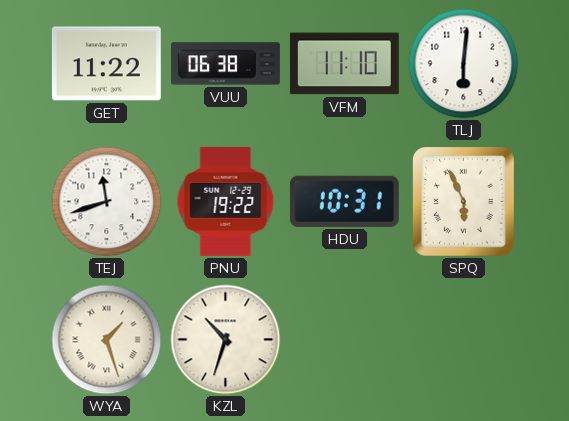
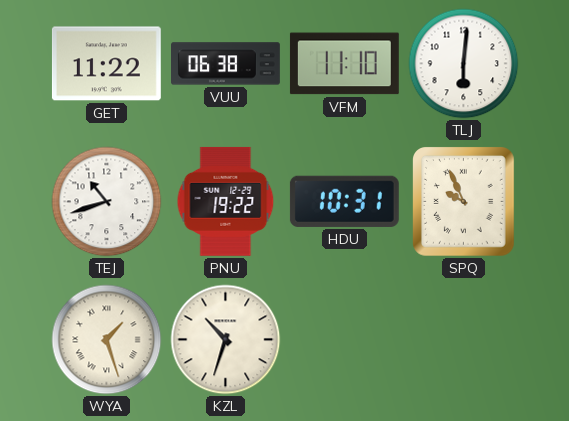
TEJ: 11:42 -> 10:42
SPQ: 5:56 -> 9:56
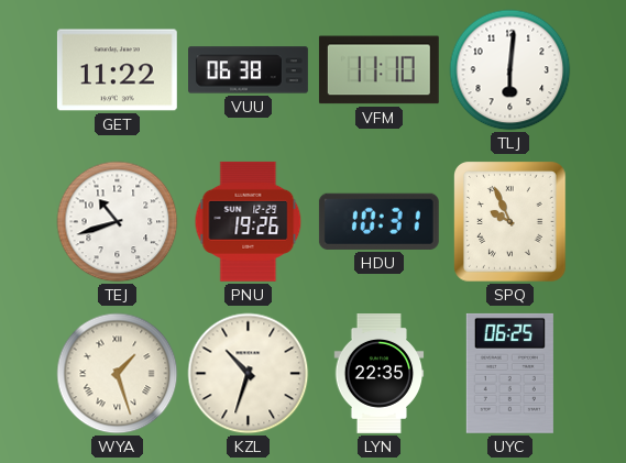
PNU: 19:22 -> 19:26
LYN: none -> 22:35
UYC: none -> 06:25
